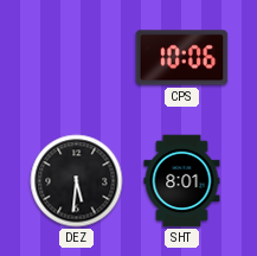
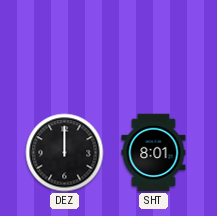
CPS: 10:06 -> none
DEZ: 5:31 -> 12:00
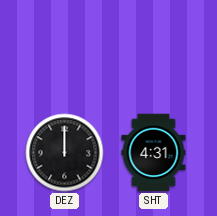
SHT: 8:01 -> 4:31
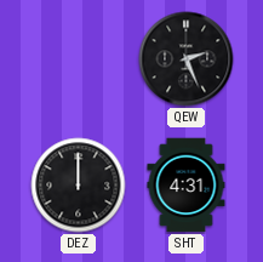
QEW: none -> 2:26
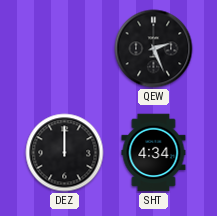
SHT: 4:31 -> 4:34
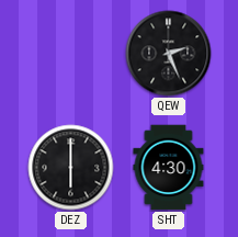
DEZ: 12:00 -> 6:00
SHT: 4:34 -> 4:30
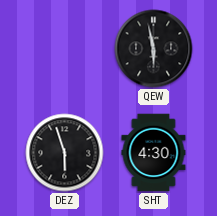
QEW: 2:26 -> 5:58
DEZ: 6:00 -> 5:57
